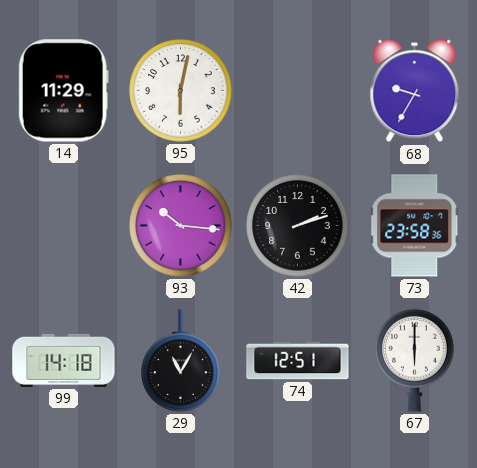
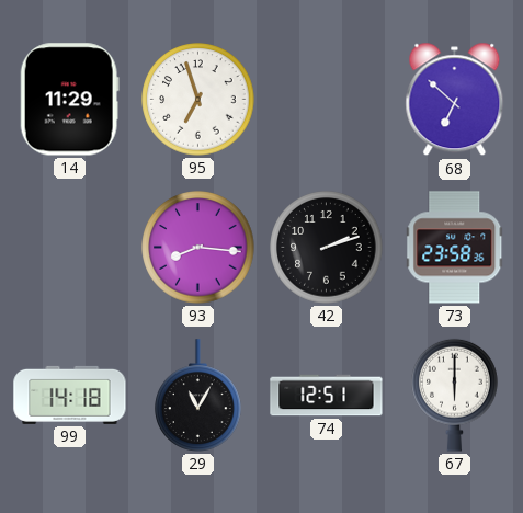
95: 6:02 -> 6:57
68: 9:35 -> 6:52
93: 10:16 -> 8:16
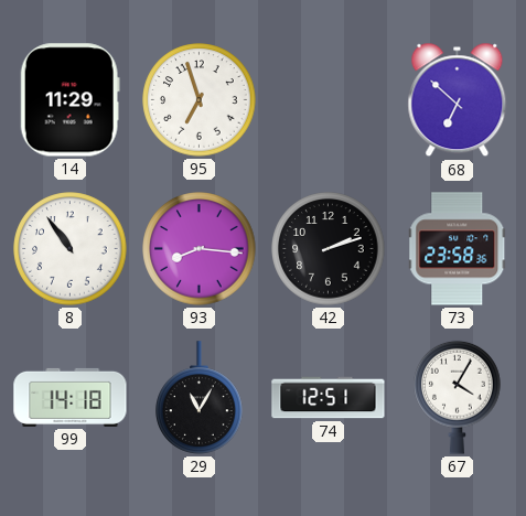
8: none -> 10:54
67: 6:00 -> 4:05
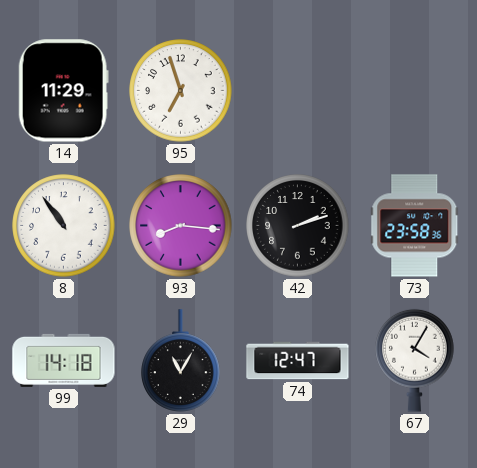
68: 6:52 -> none
74: 12:51 -> 12:47
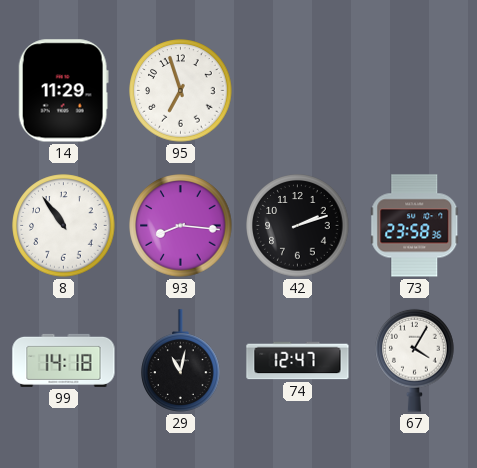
29: 11:05 -> 11:02
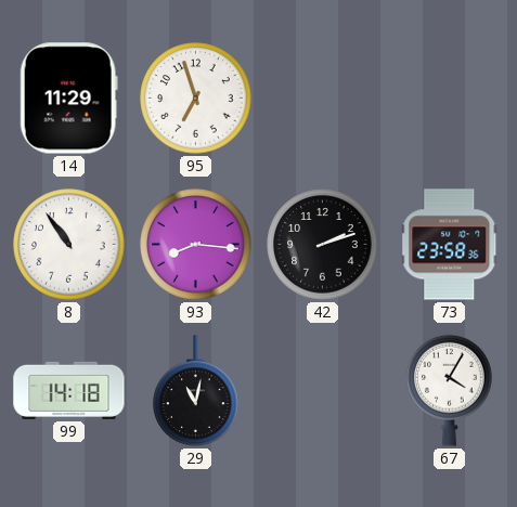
74: 12:47 -> none
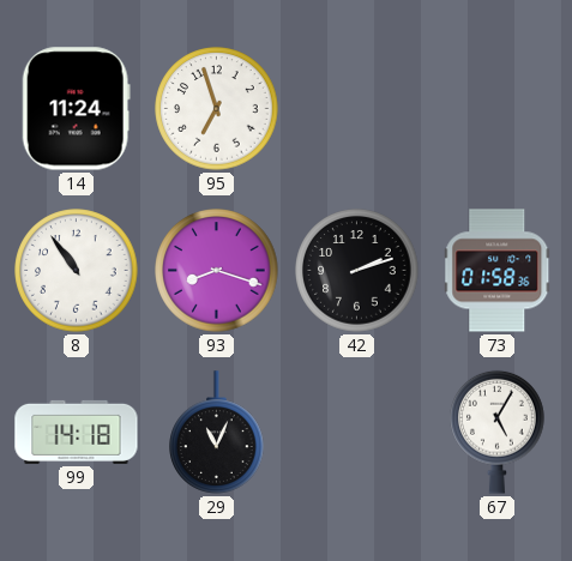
14: 11:29 -> 11:24
93: 8:16 -> 8:18
73: 23:58 -> 01:58
29: 11:02 -> 11:04
67: 4:05 -> 5:05
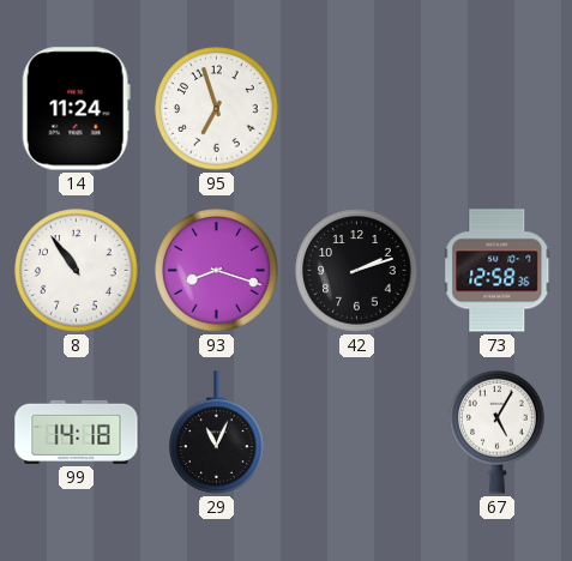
73: 01:58 -> 12:58
